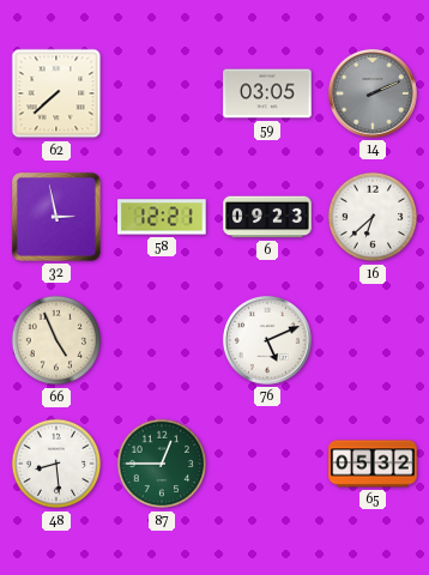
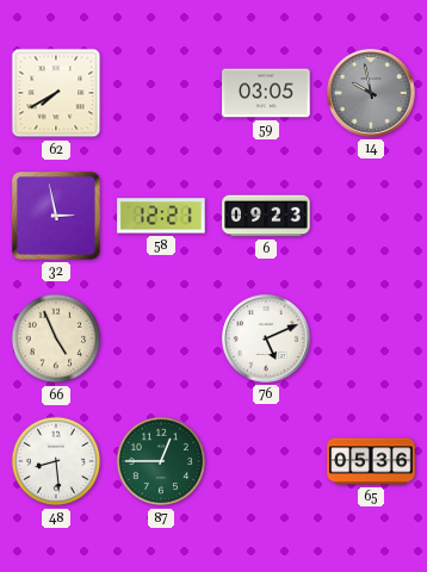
62: 7:38 -> 7:40
14: 2:11 -> 9:58
16: 6:38 -> none
65: 05:32 -> 05:36
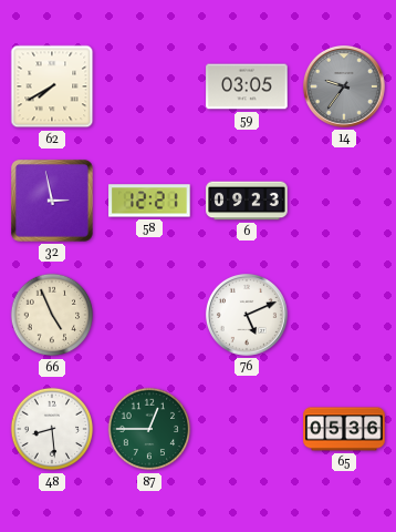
14: 9:58 -> 9:36
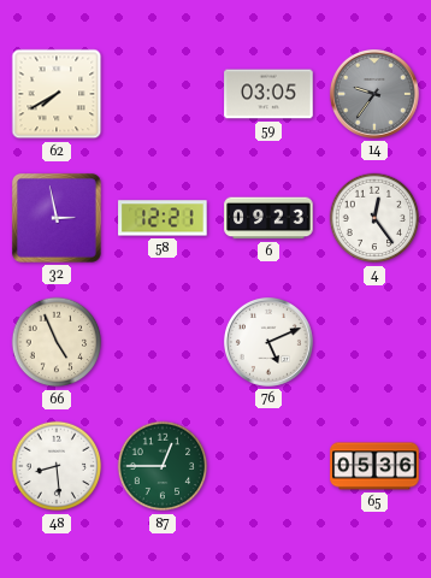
4: none -> 12:24
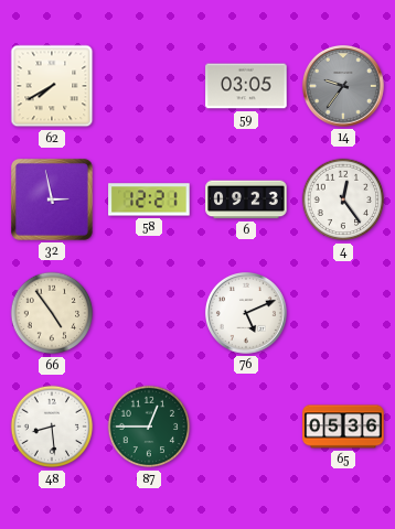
66: 4:56 -> 4:54
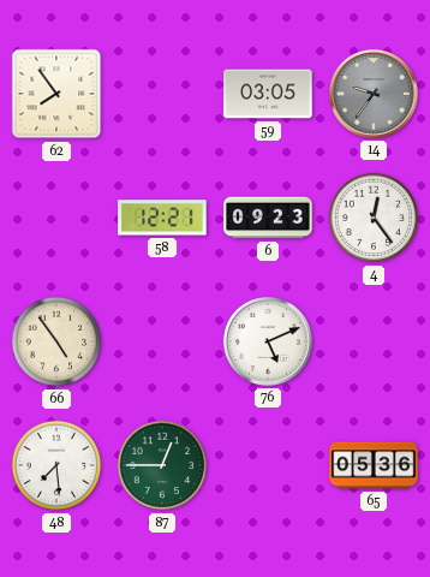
62: 7:40 -> 7:54
32: 2:58 -> none
48: 8:29 -> 7:29
